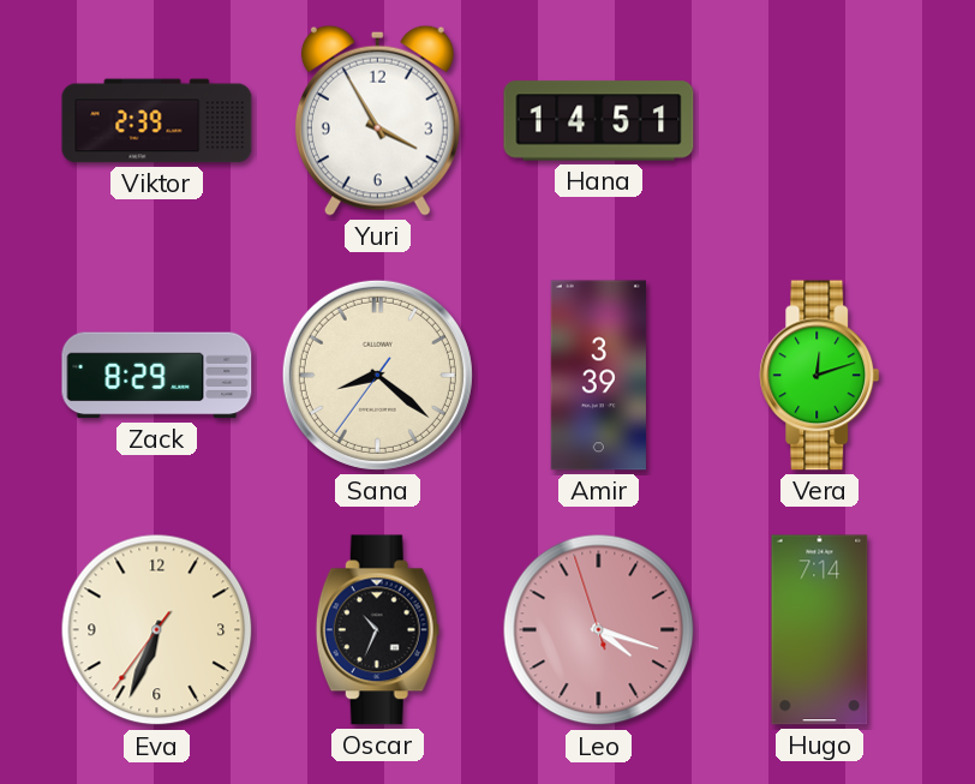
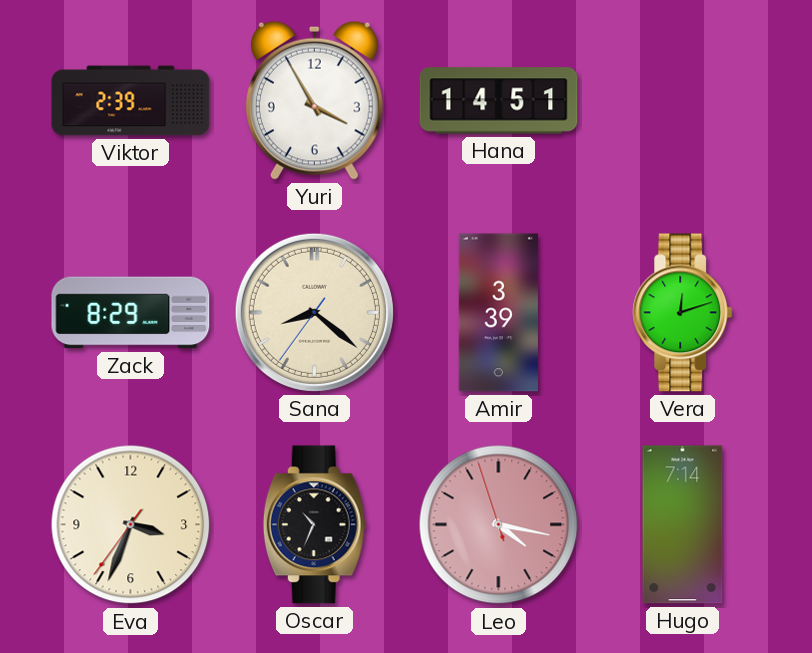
Eva: 6:33 -> 3:33
Leo: 4:17 -> 4:16
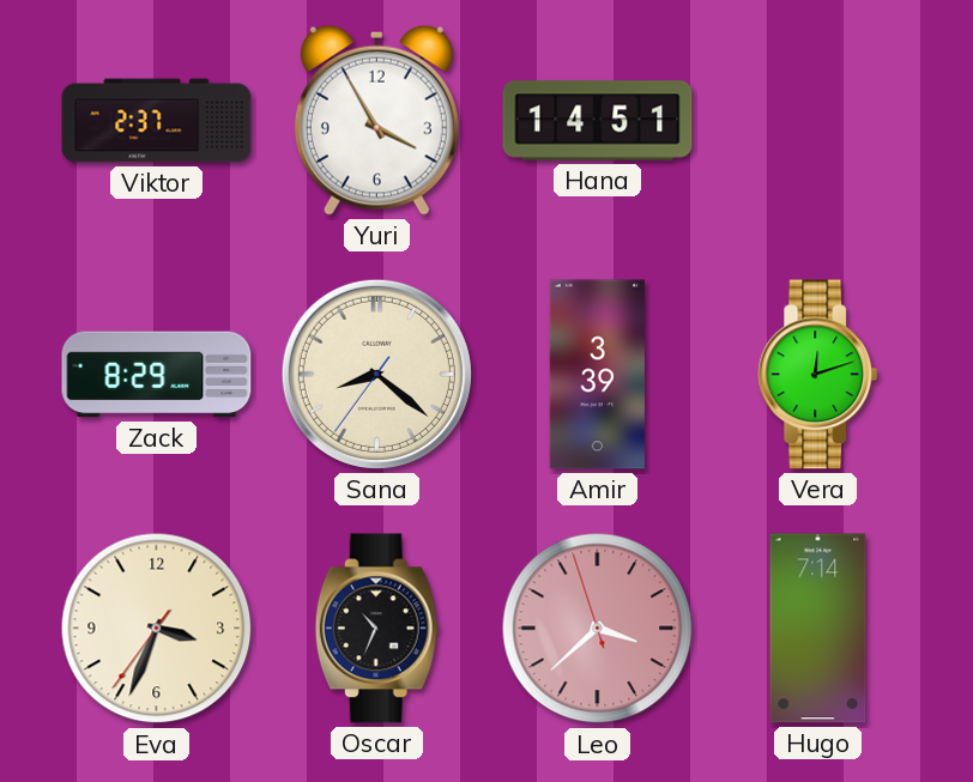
Viktor: 2:39 -> 2:37
Leo: 4:16 -> 3:37
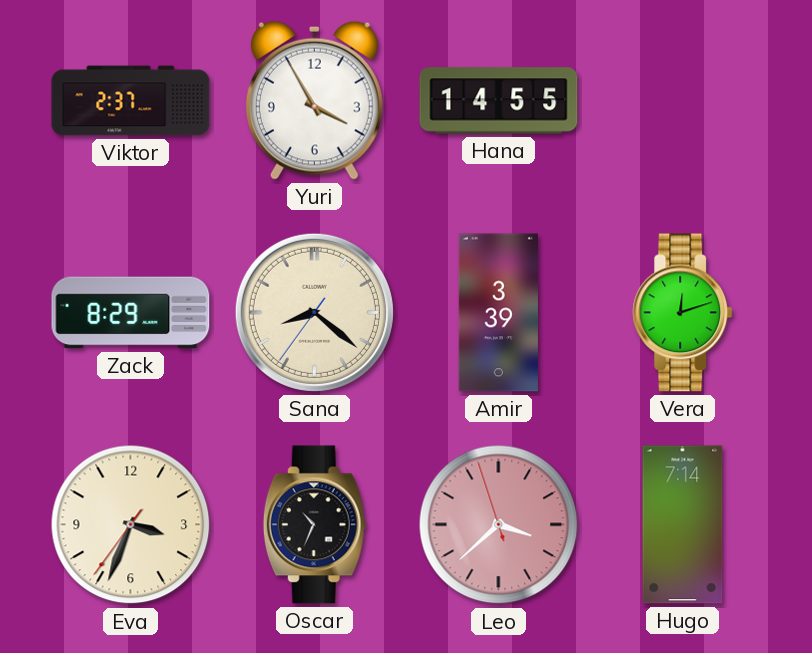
Hana: 14:51 -> 14:55
